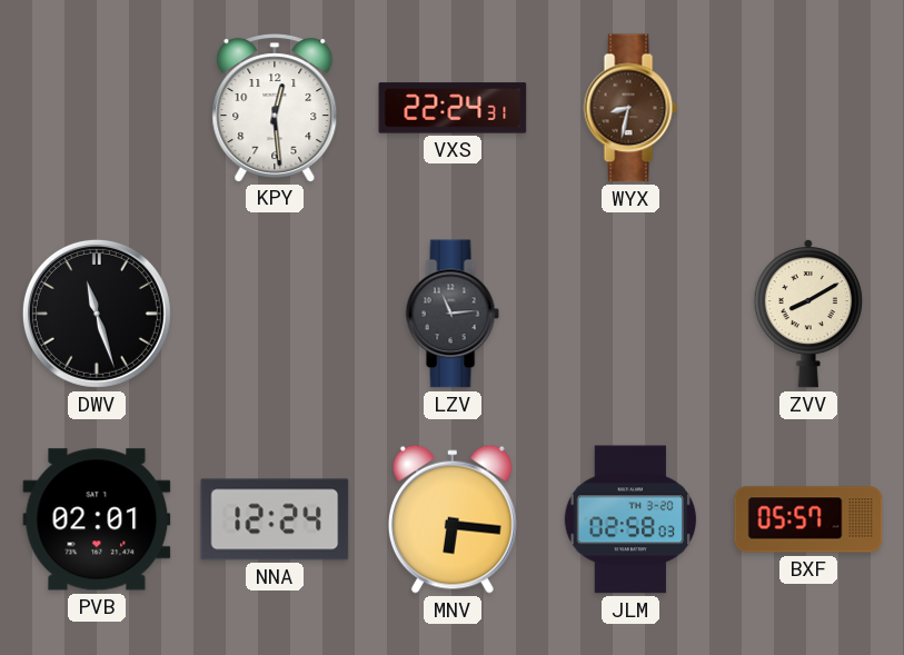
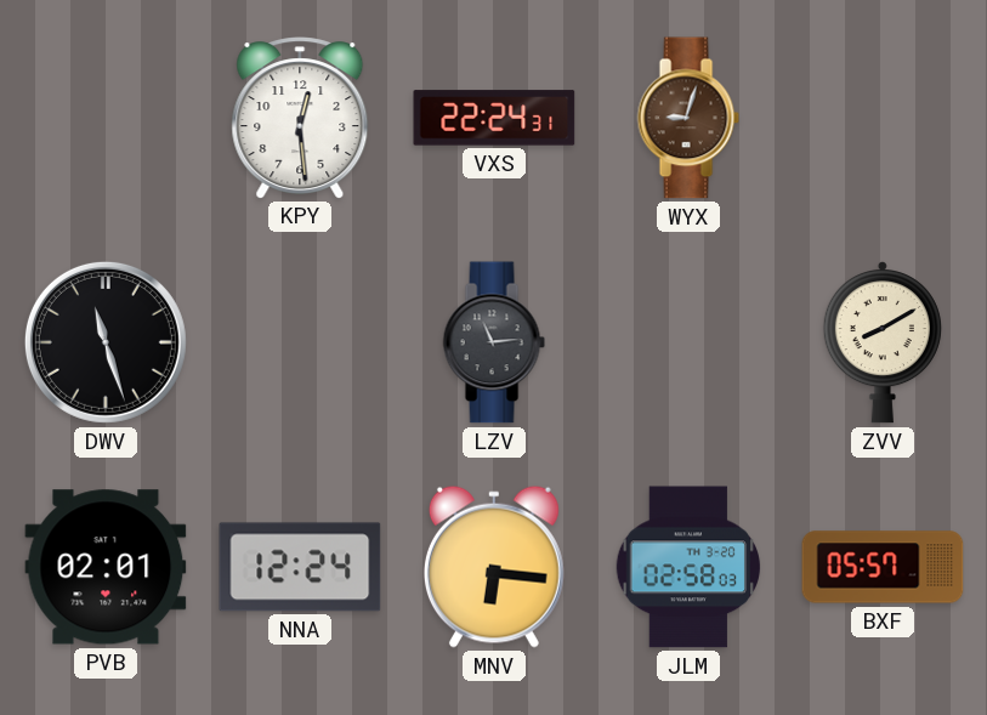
WYX: 8:32 -> 9:03
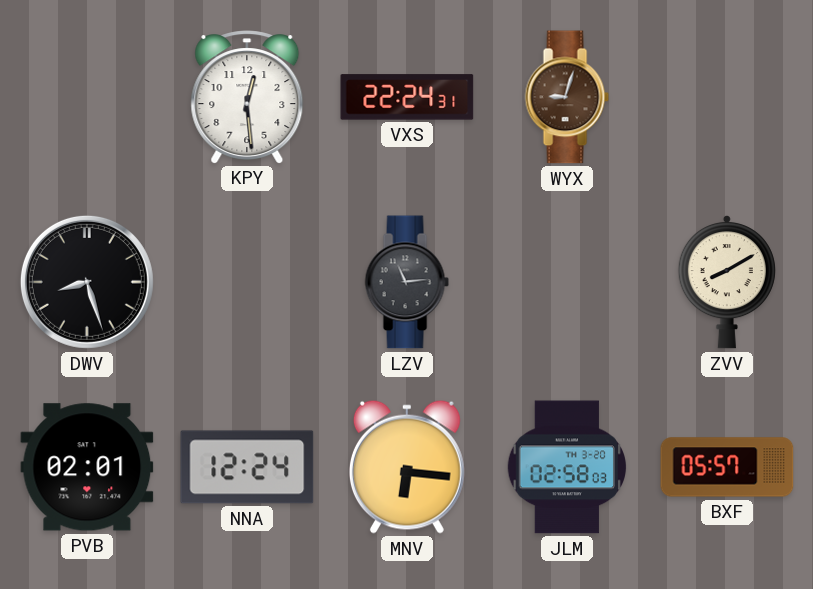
DWV: 11:27 -> 8:27
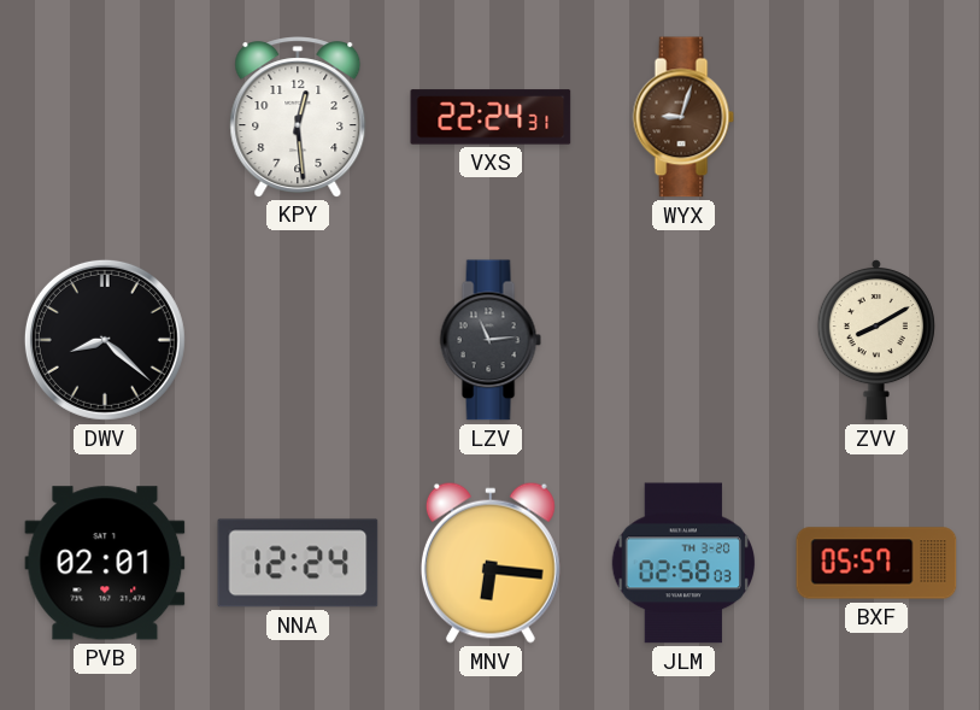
DWV: 8:27 -> 8:22
